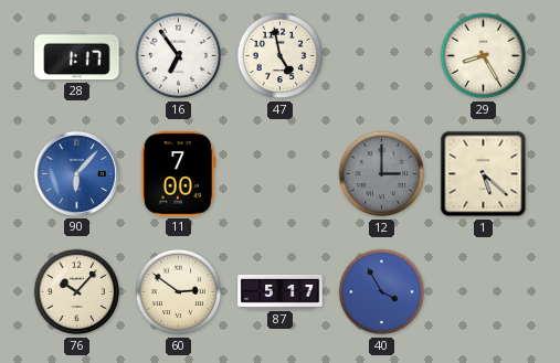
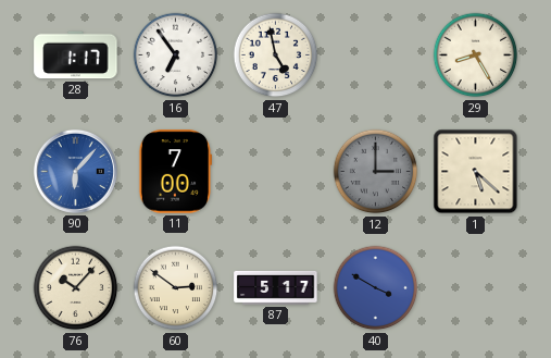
40: 3:55 -> 3:50
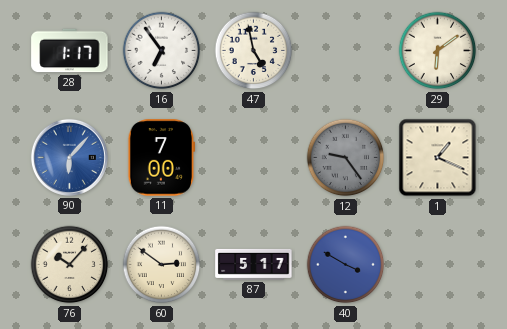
29: 8:25 -> 6:09
12: 3:00 -> 9:24
1: 5:22 -> 1:19
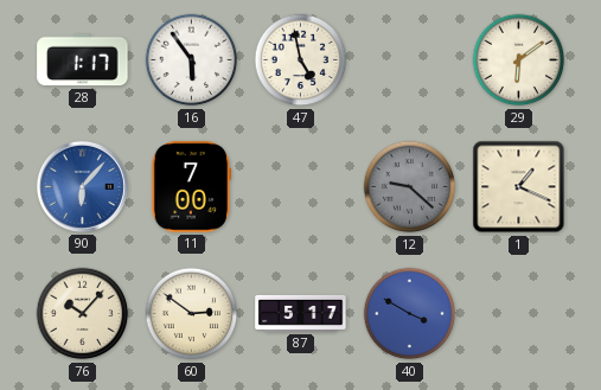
16: 6:54 -> 5:54
12: 9:24 -> 9:22
